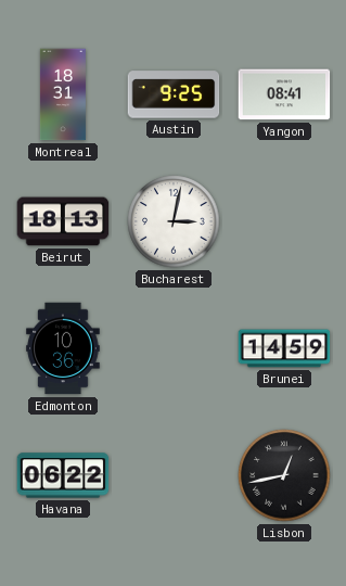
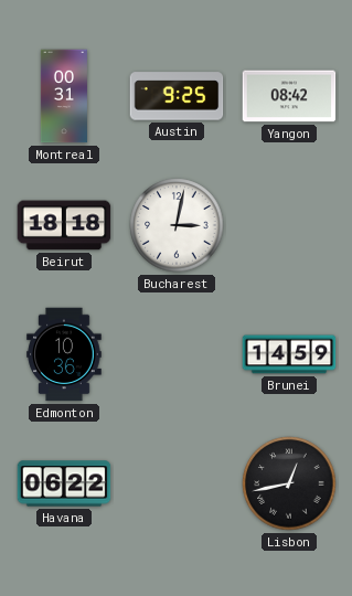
Montreal: 18:31 -> 00:31
Yangon: 08:41 -> 08:42
Beirut: 18:13 -> 18:18
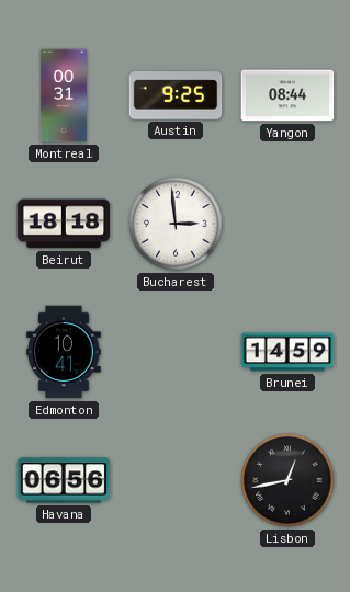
Yangon: 08:42 -> 08:44
Bucharest: 3:02 -> 2:59
Edmonton: 10:36 -> 10:41
Havana: 06:22 -> 06:56
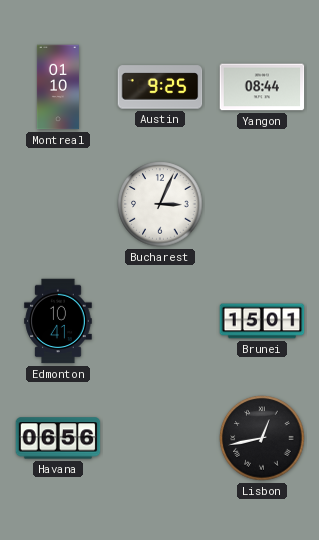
Montreal: 00:31 -> 01:10
Beirut: 18:18 -> none
Bucharest: 2:59 -> 3:04
Brunei: 14:59 -> 15:01
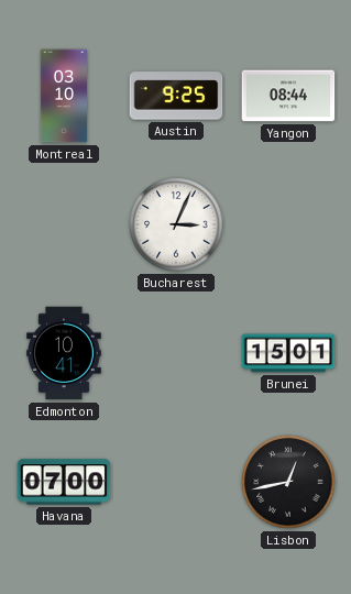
Montreal: 01:10 -> 03:10
Havana: 06:56 -> 07:00
